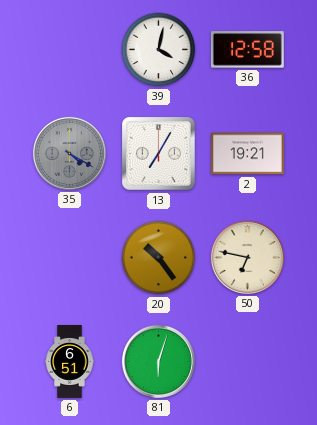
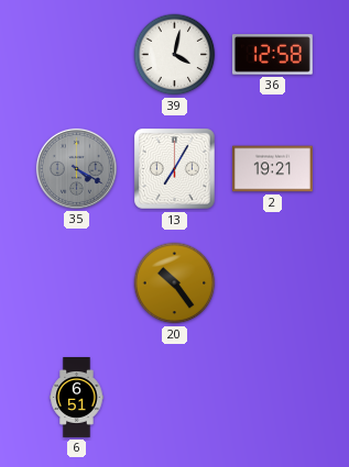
50: 6:47 -> none
81: 6:03 -> none
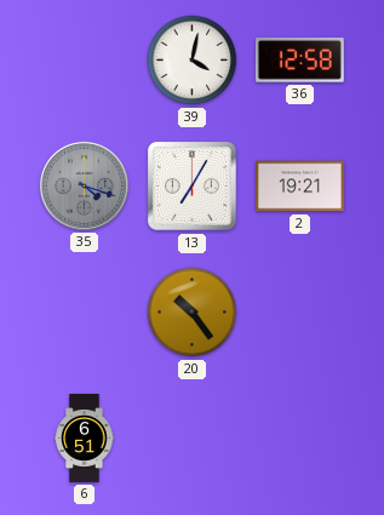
35: 4:20 -> 4:18
